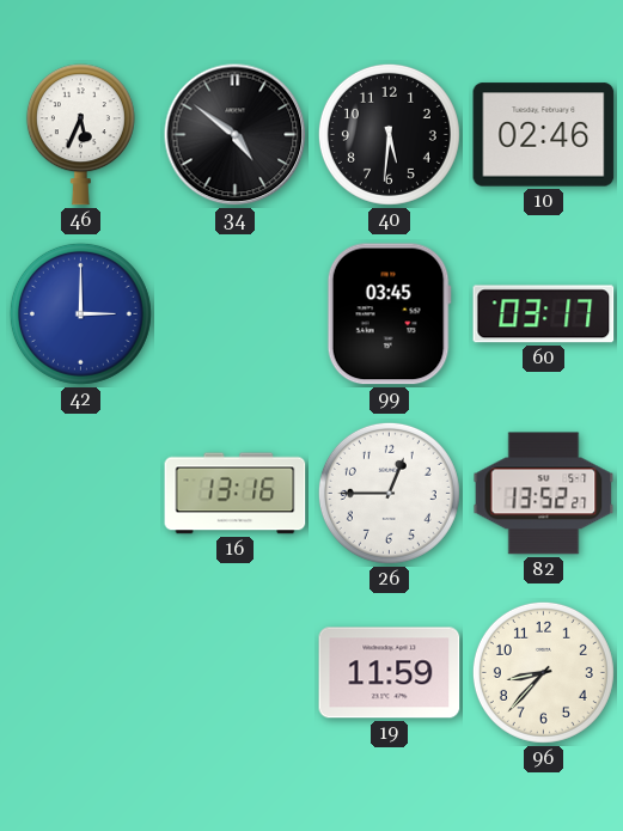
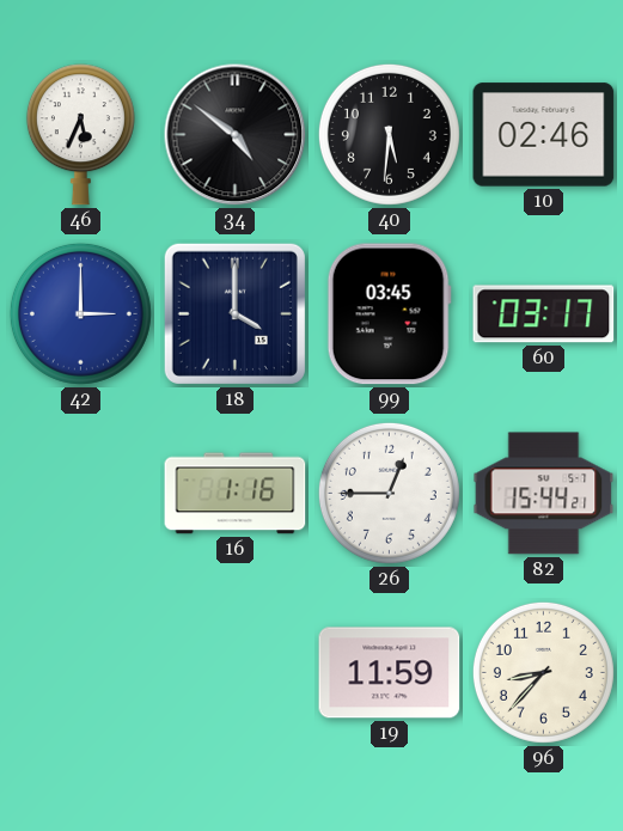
18: none -> 4:00
16: 13:16 -> 1:16
82: 13:52 -> 15:44
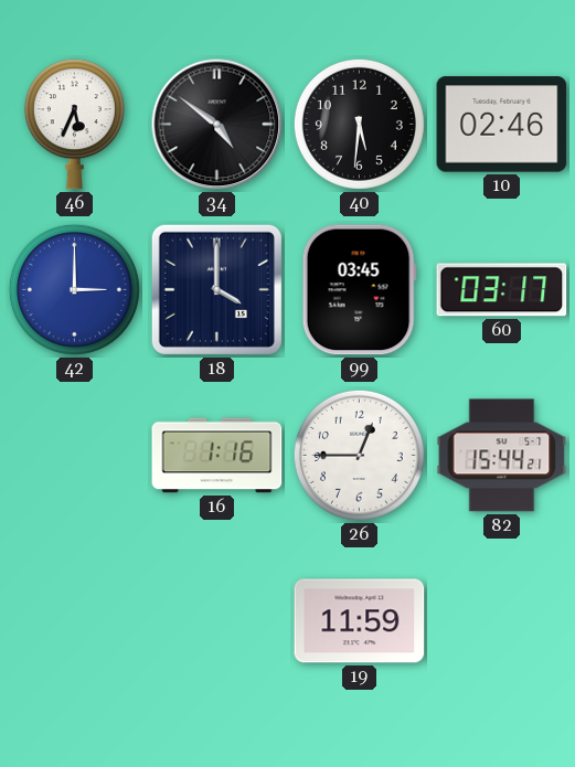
96: 8:37 -> none
